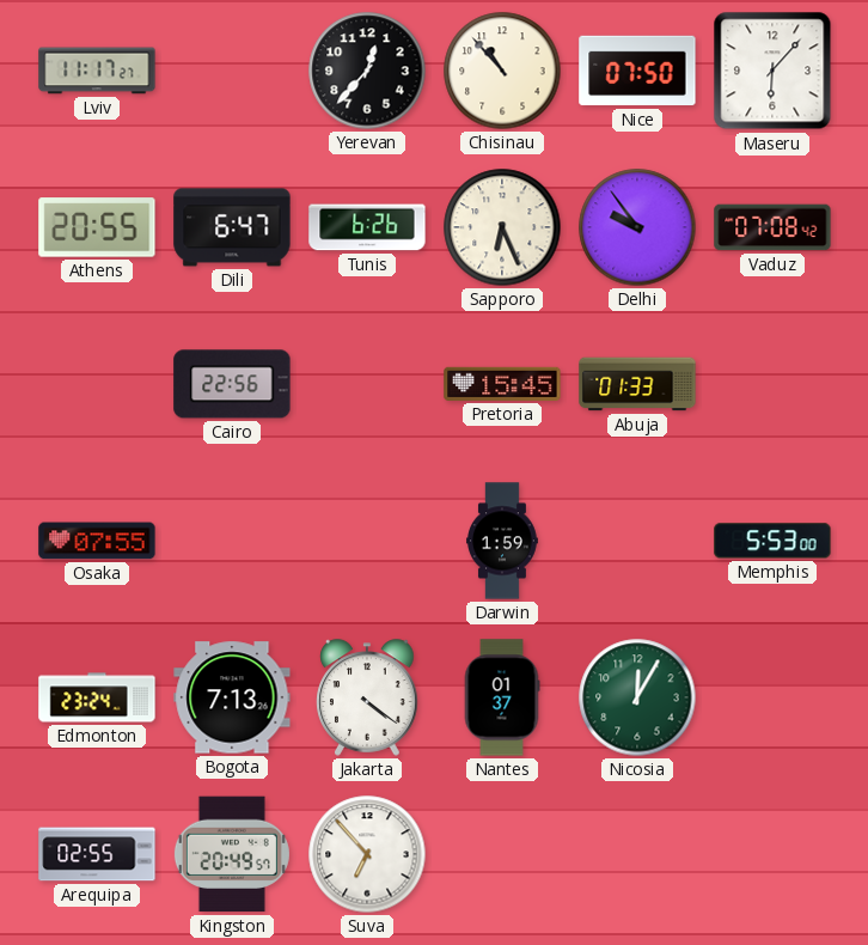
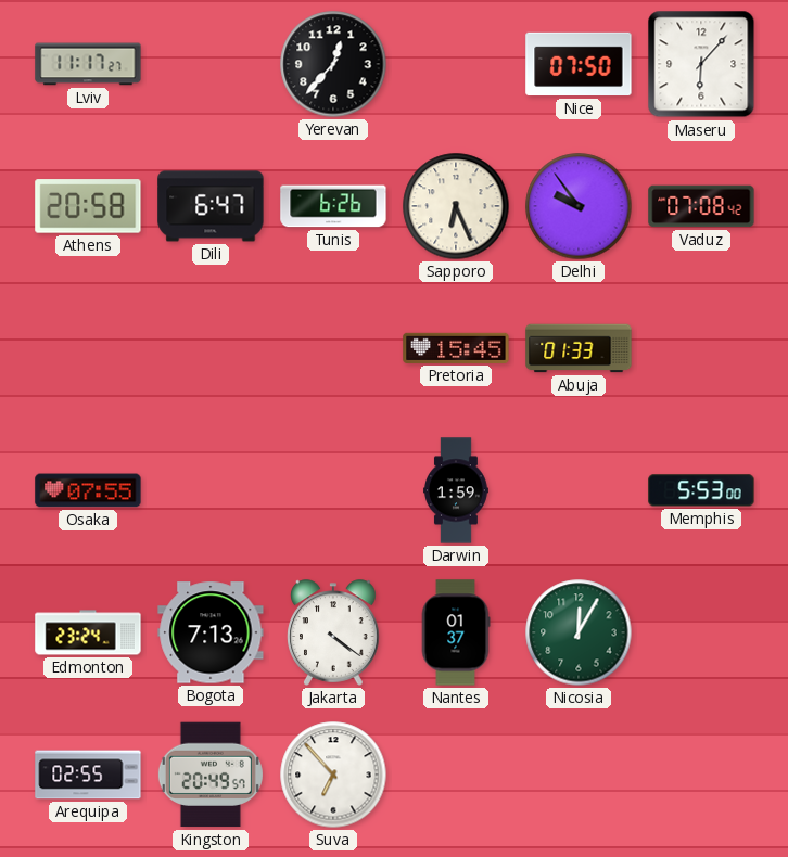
Chisinau: 10:53 -> none
Athens: 20:55 -> 20:58
Cairo: 22:56 -> none
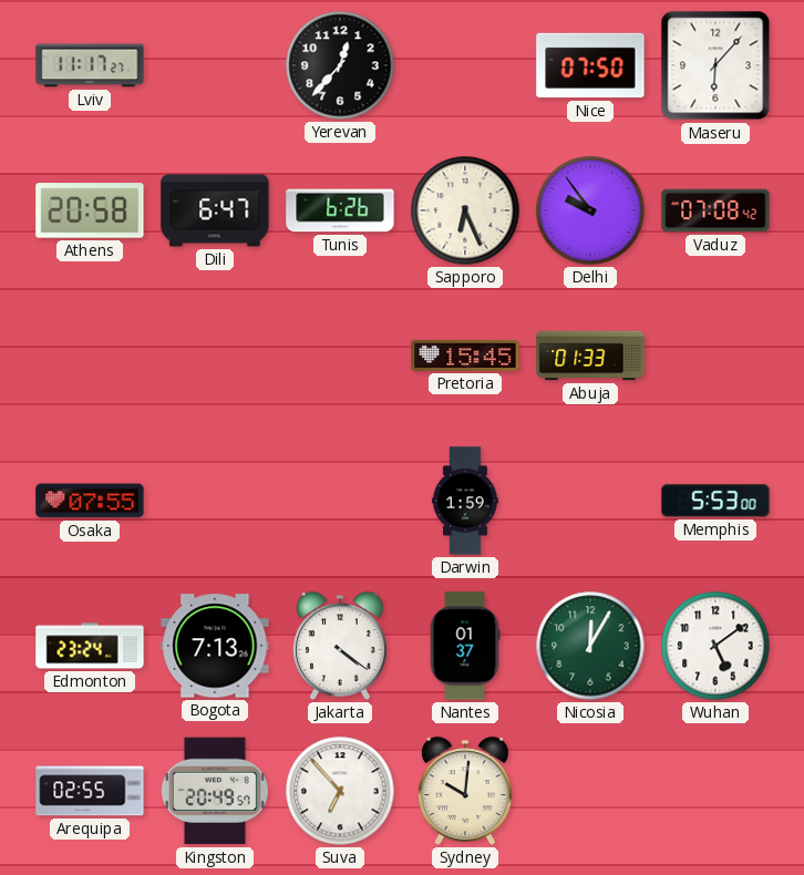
Wuhan: none -> 5:09
Sydney: none -> 10:01
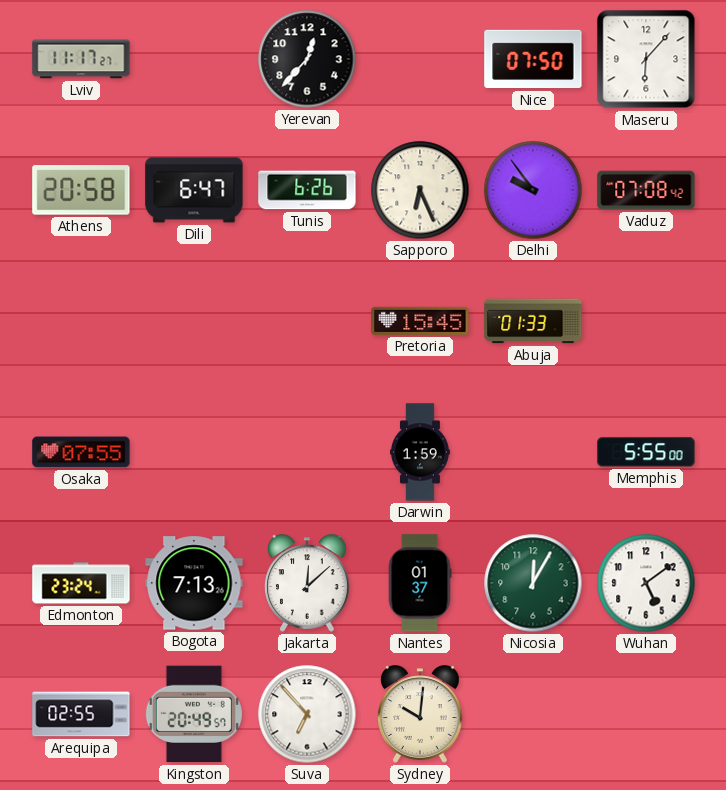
Memphis: 5:53 -> 5:55
Jakarta: 4:21 -> 12:08
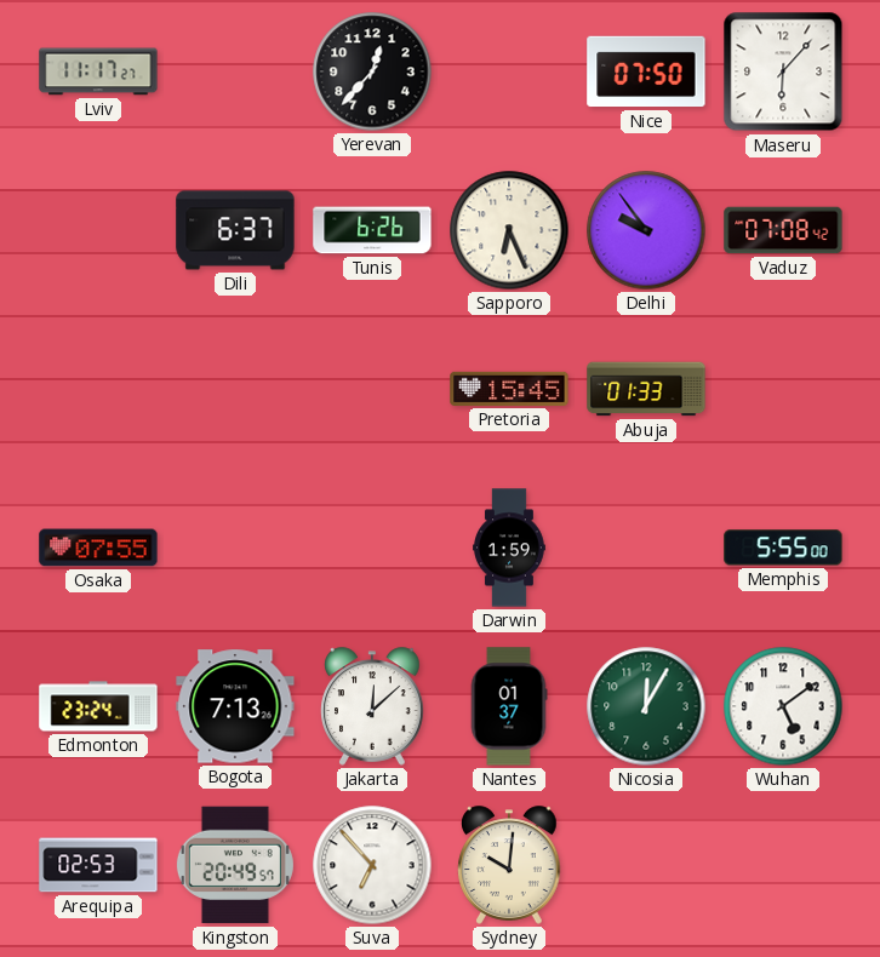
Athens: 20:58 -> none
Dili: 6:47 -> 6:37
Arequipa: 02:55 -> 02:53
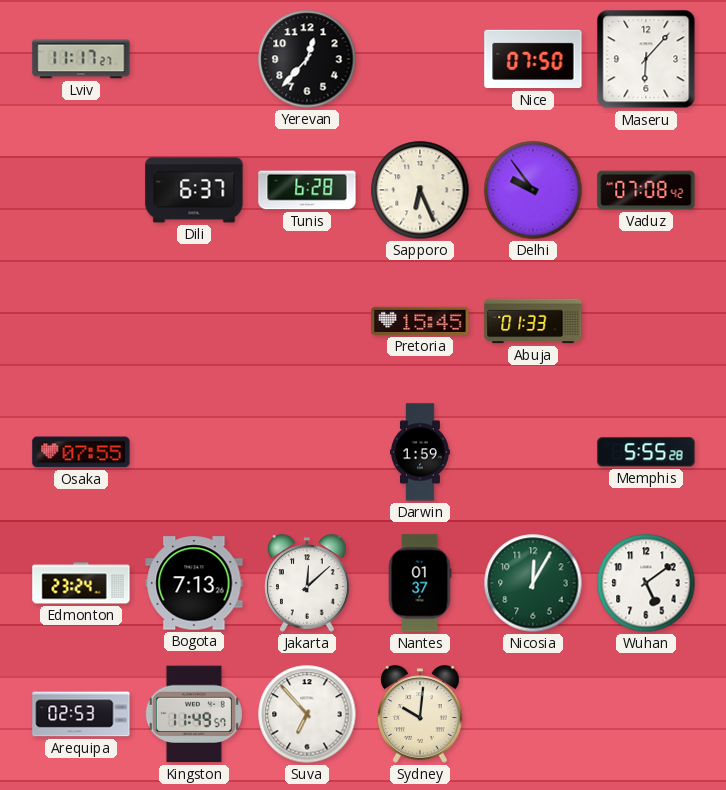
Tunis: 6:26 -> 6:28
Memphis: 5:55:00 -> 5:55:28
Kingston: 20:49 -> 11:49
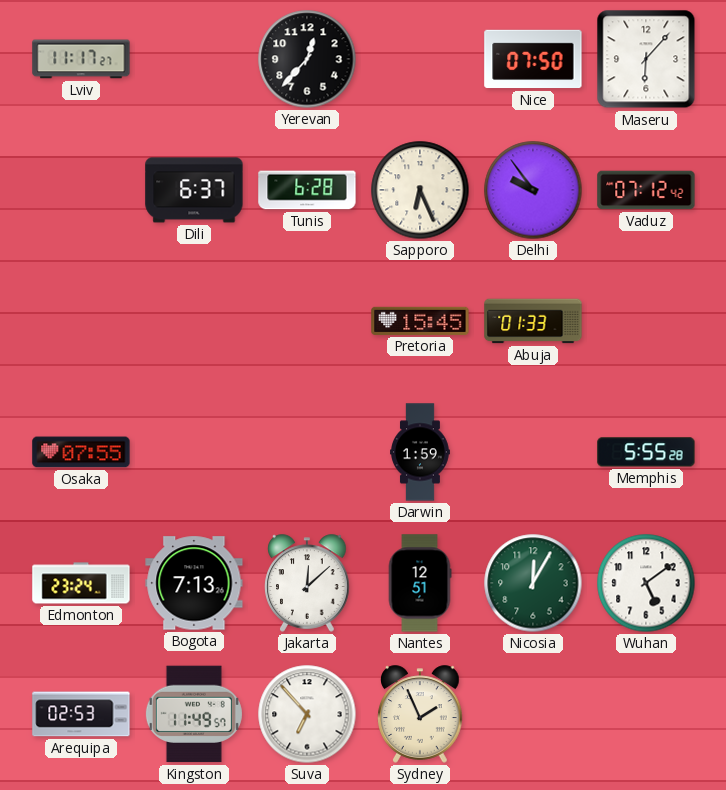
Vaduz: 07:08 -> 07:12
Nantes: 01:37 -> 12:51
Sydney: 10:01 -> 1:56
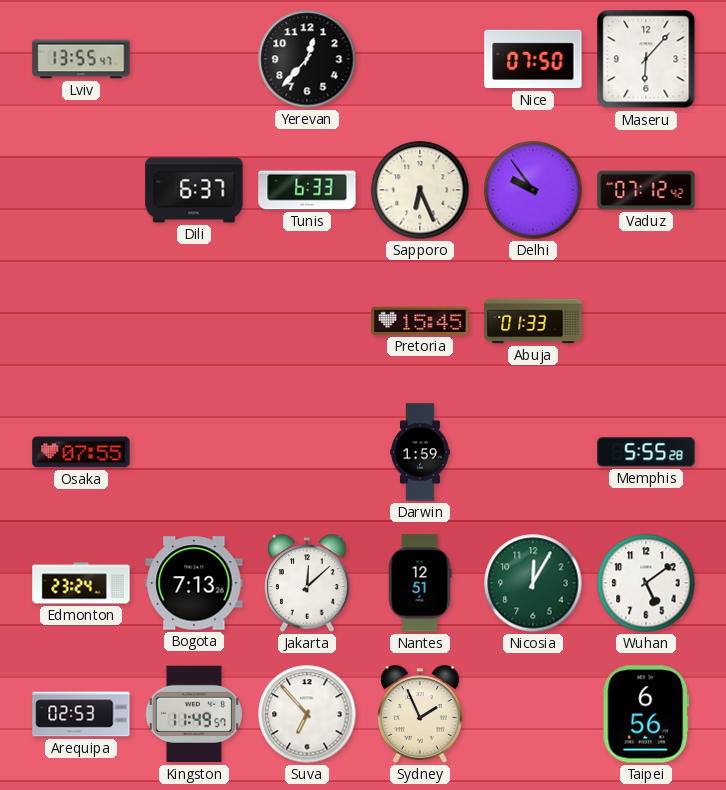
Lviv: 11:17 -> 13:55
Tunis: 6:28 -> 6:33
Taipei: none -> 6:56
